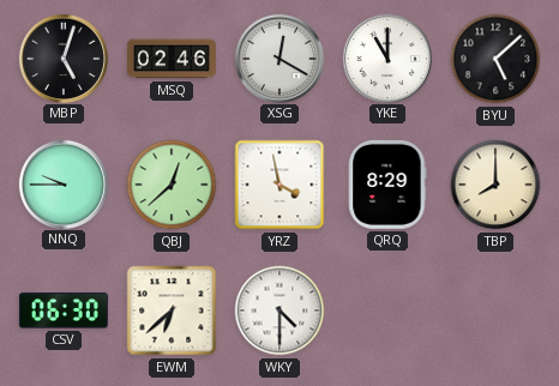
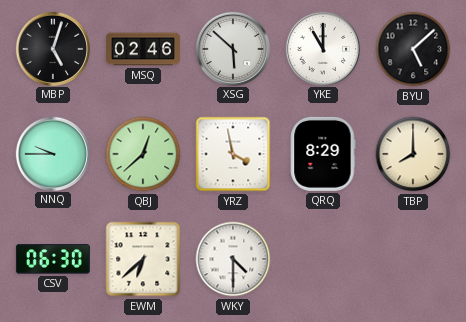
XSG: 12:20 -> 5:52
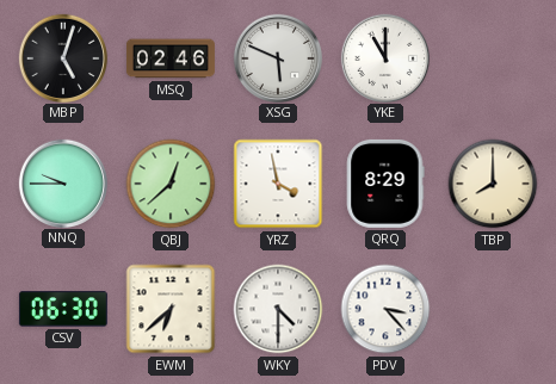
XSG: 5:52 -> 5:49
BYU: 5:08 -> none
PDV: none -> 3:23
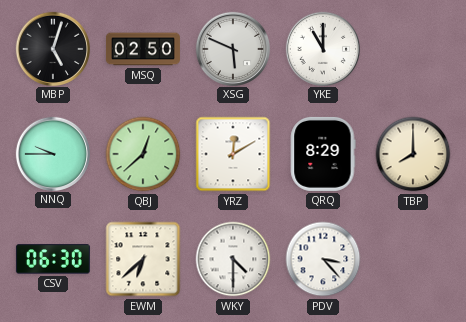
MSQ: 02:46 -> 02:50
YRZ: 3:58 -> 12:10
